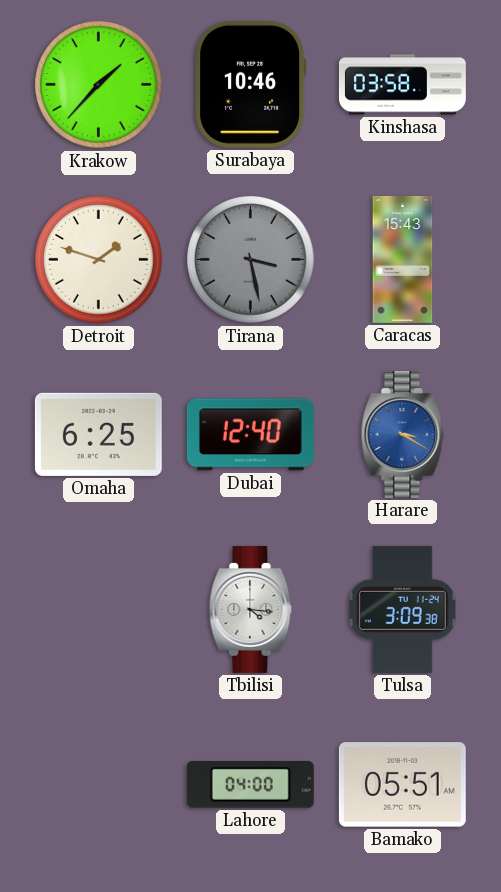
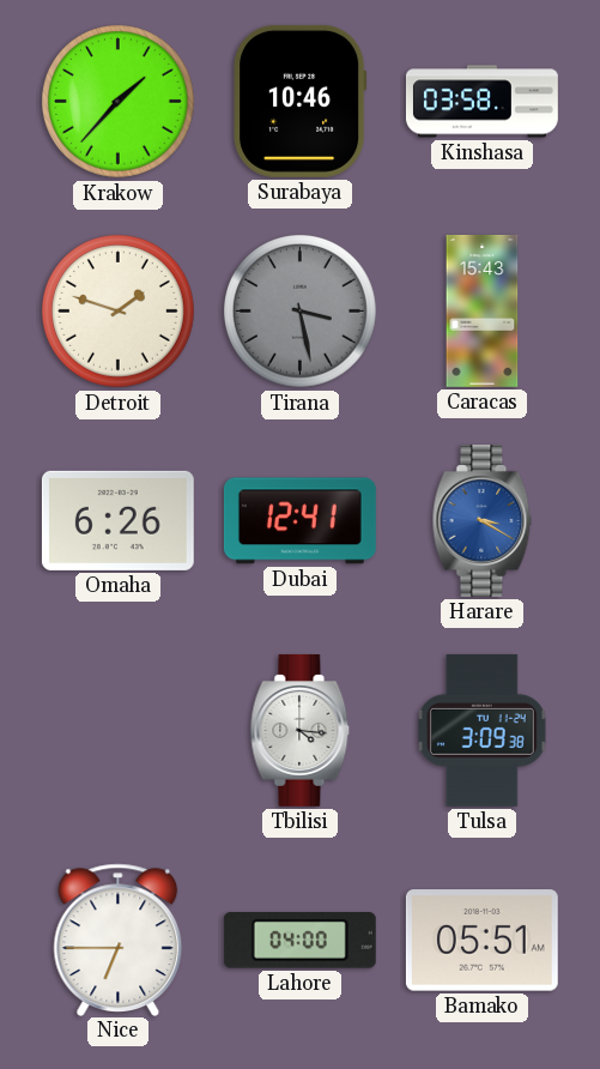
Omaha: 6:25 -> 6:26
Dubai: 12:40 -> 12:41
Nice: none -> 6:45
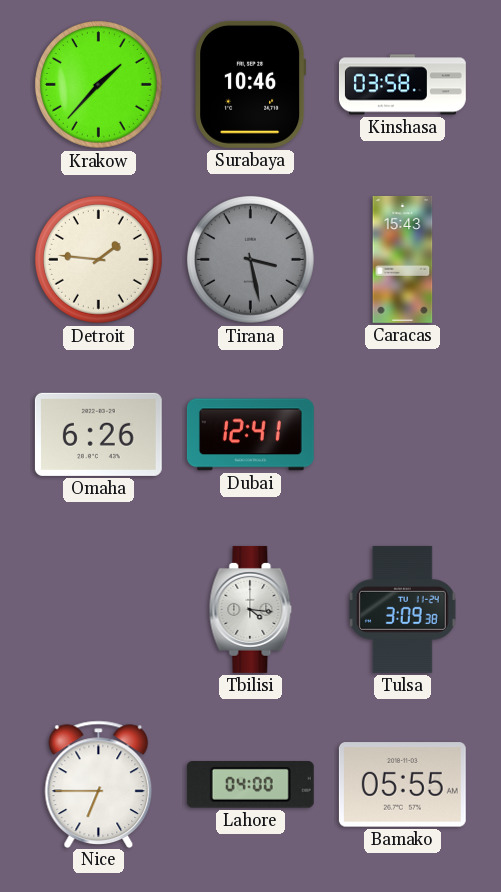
Detroit: 1:48 -> 1:46
Harare: 3:20 -> none
Bamako: 05:51 -> 05:55
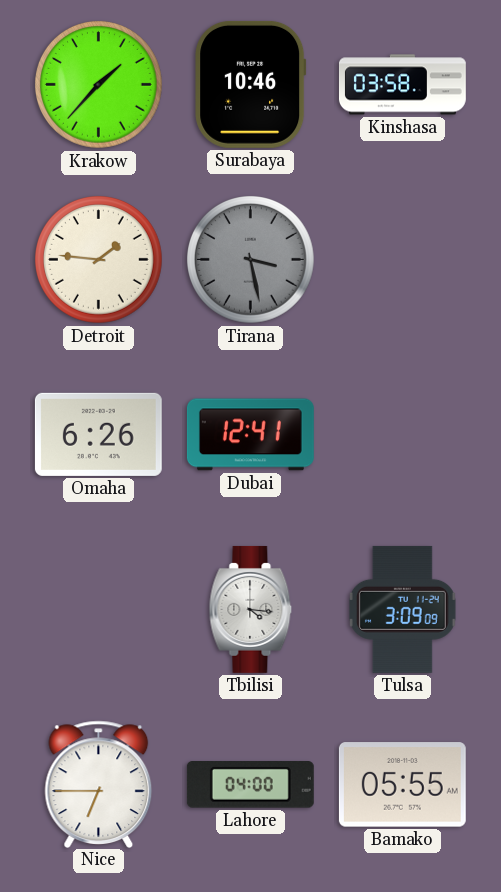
Caracas: 15:43 -> none
Tulsa: 3:09:38 -> 3:09:09
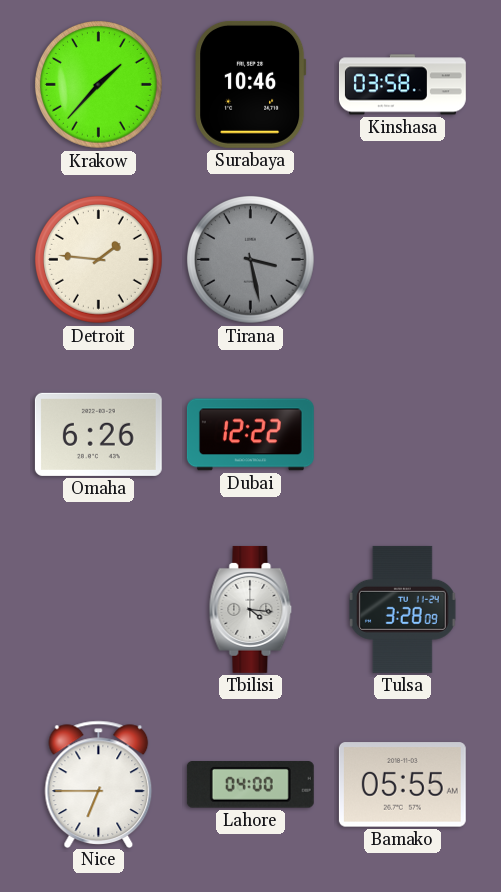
Dubai: 12:41 -> 12:22
Tulsa: 3:09 -> 3:28
